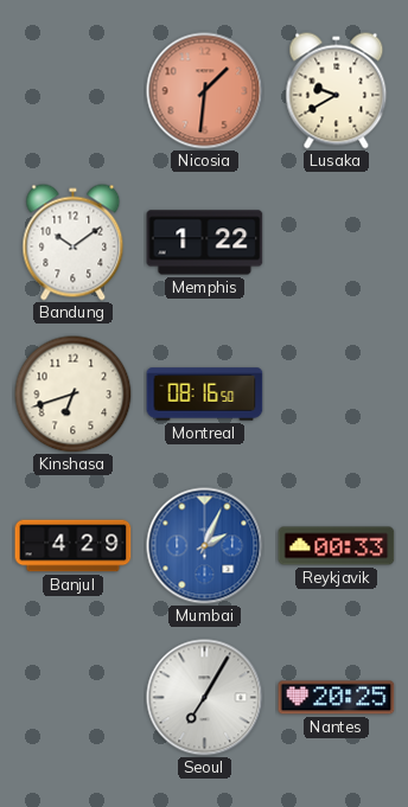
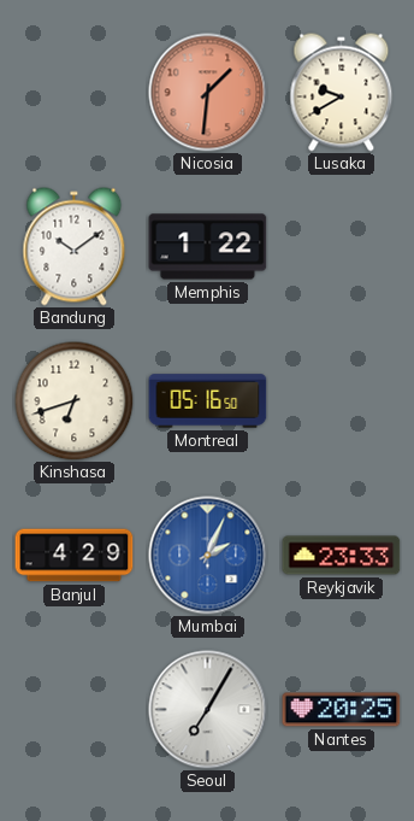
Montreal: 08:16 -> 05:16
Reykjavik: 00:33 -> 23:33
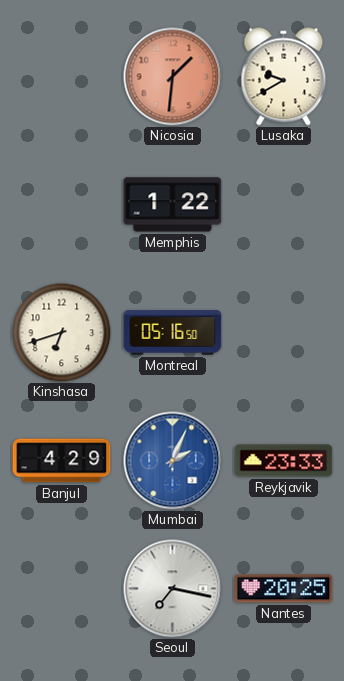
Bandung: 10:09 -> none
Seoul: 7:05 -> 7:17
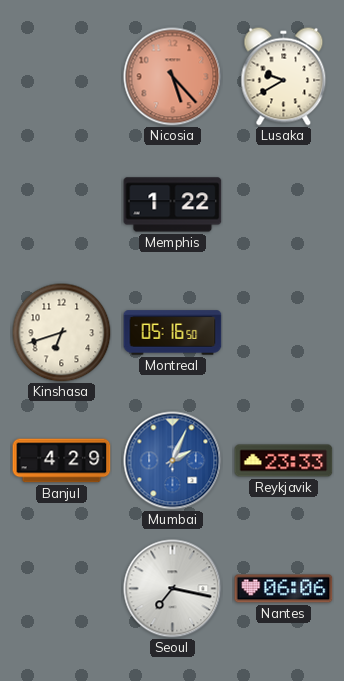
Nicosia: 1:31 -> 5:23
Nantes: 20:25 -> 06:06
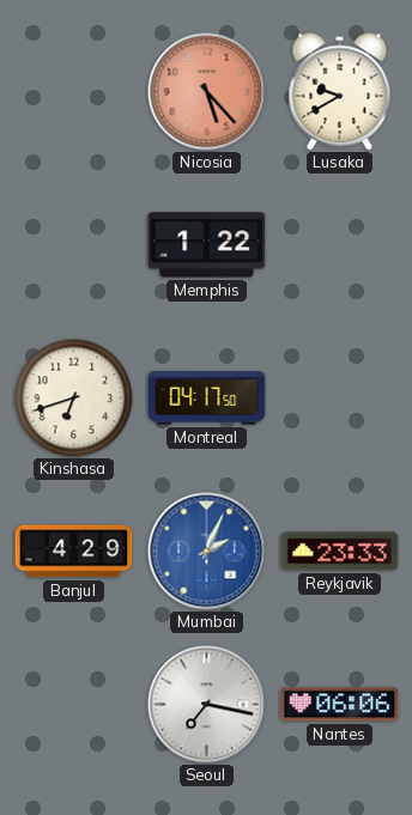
Montreal: 05:16 -> 04:17
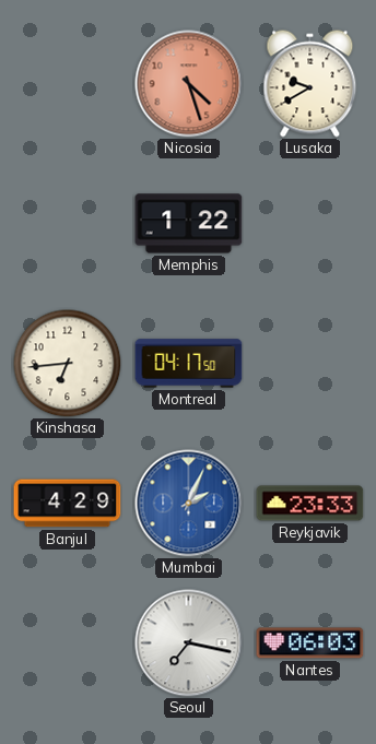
Nicosia: 5:23 -> 4:27
Kinshasa: 6:42 -> 6:44
Nantes: 06:06 -> 06:03
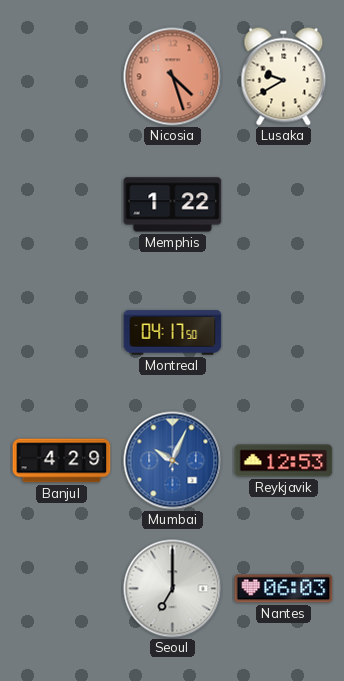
Kinshasa: 6:44 -> none
Mumbai: 2:04 -> 10:04
Reykjavik: 23:33 -> 12:53
Seoul: 7:17 -> 7:00
